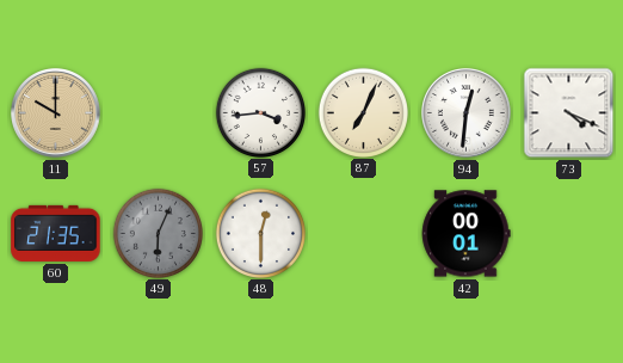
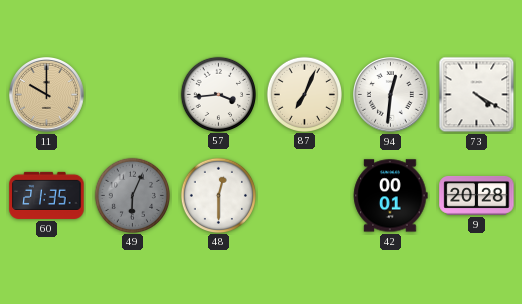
73: 4:19 -> 4:20
9: none -> 20:28
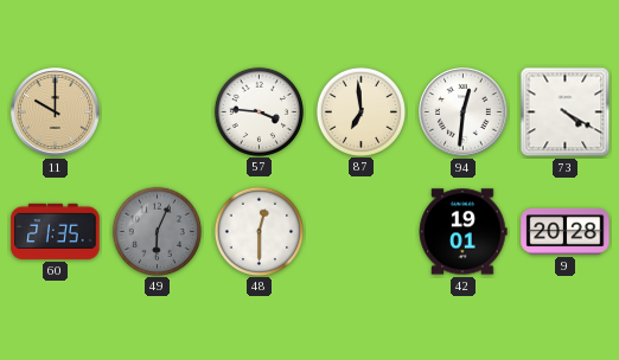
57: 3:44 -> 3:46
87: 7:04 -> 6:59
42: 00:01 -> 19:01
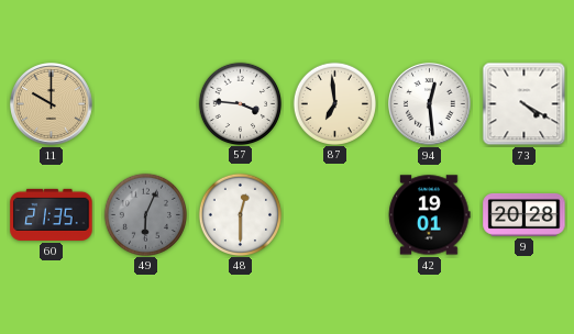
94: 12:31 -> 12:29
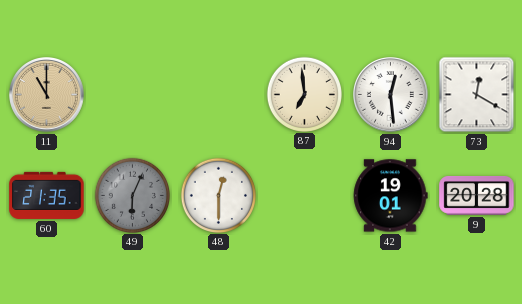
11: 10:00 -> 11:00
57: 3:46 -> none
73: 4:20 -> 12:20
